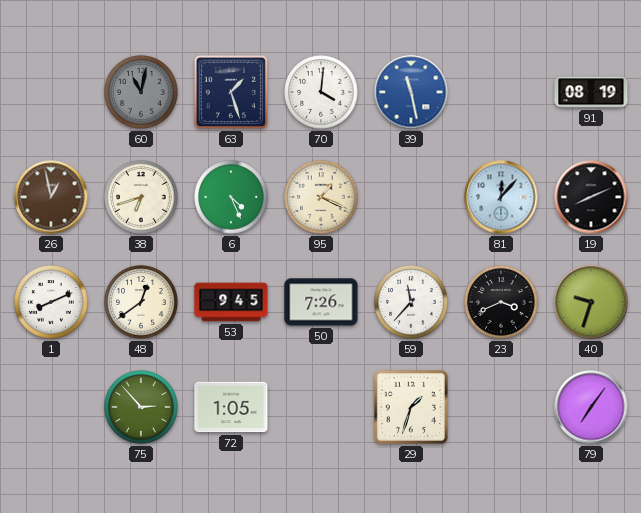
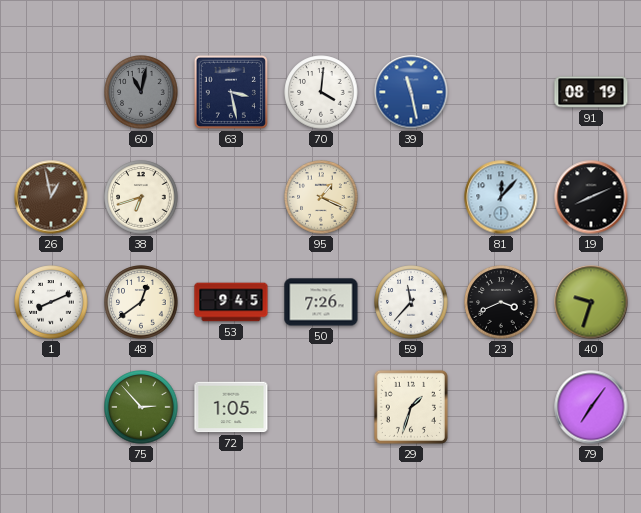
63: 1:27 -> 3:28
6: 4:26 -> none
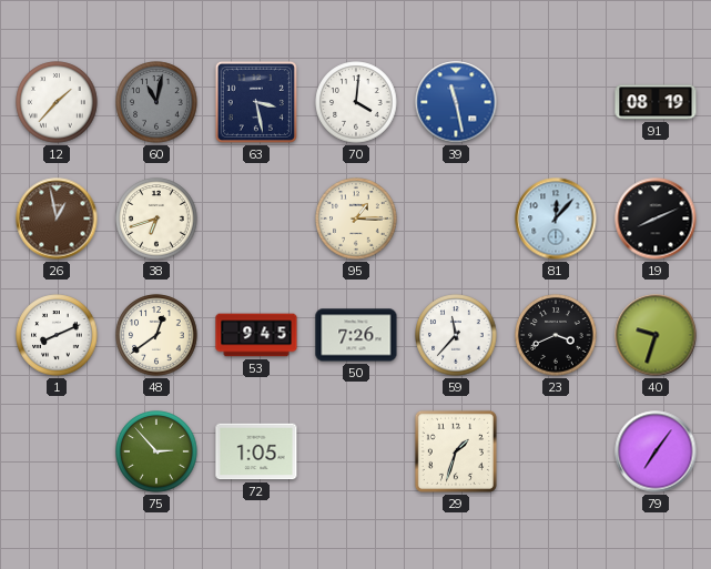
12: none -> 1:37
95: 1:19 -> 1:15
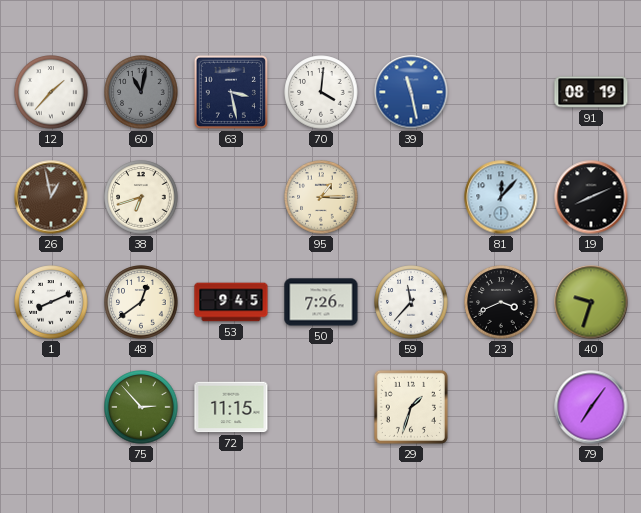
72: 1:05 -> 11:15
